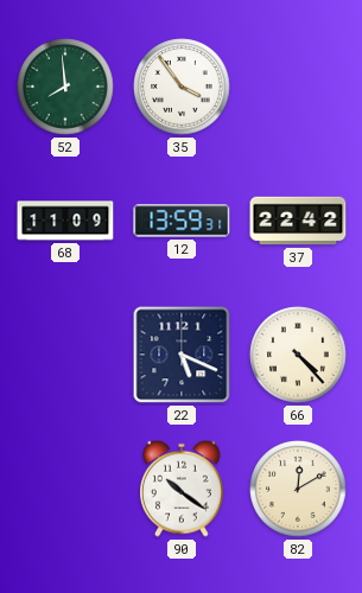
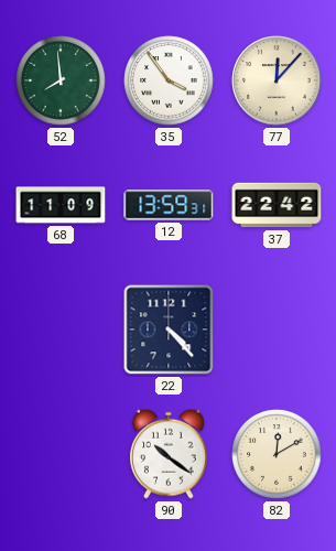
77: none -> 12:07
22: 5:19 -> 4:23
66: 4:23 -> none
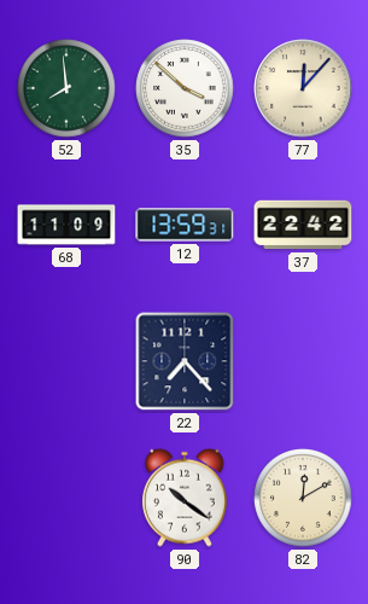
35: 3:54 -> 3:52
22: 4:23 -> 7:23
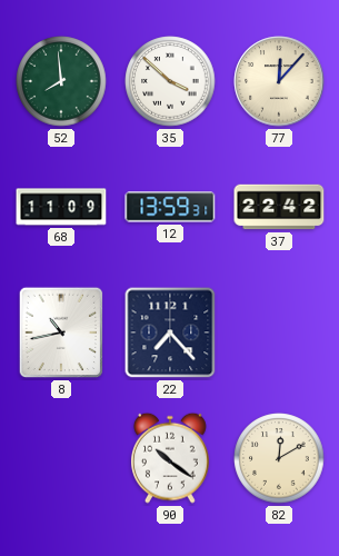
8: none -> 10:43
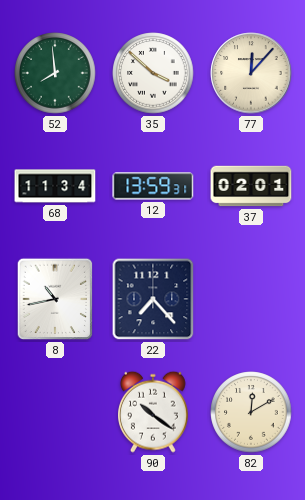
68: 11:09 -> 11:34
37: 22:42 -> 02:01
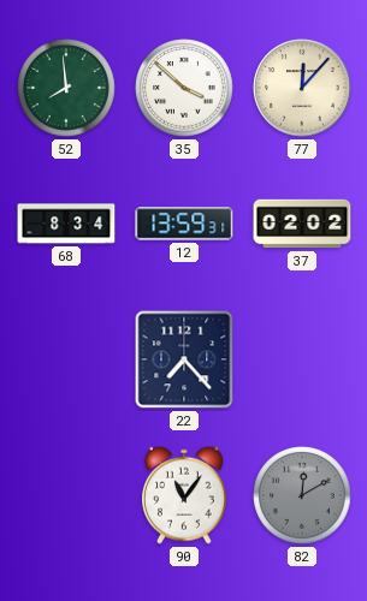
68: 11:34 -> 8:34
37: 02:01 -> 02:02
8: 10:43 -> none
90: 10:21 -> 11:06
82 dial: cream -> grey
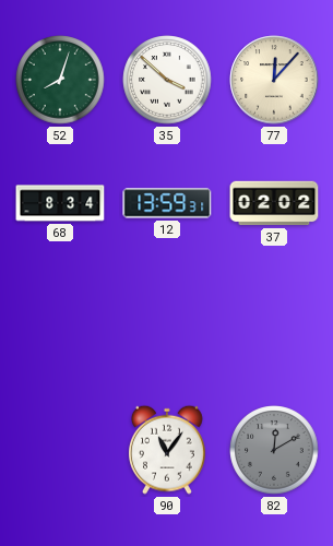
52: 7:59 -> 8:03
22: 7:23 -> none
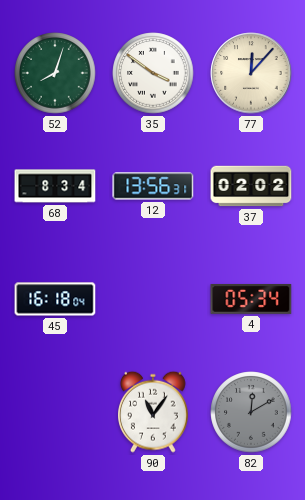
35: 3:52 -> 3:51
12: 13:59 -> 13:56
45: none -> 16:18
4: none -> 05:34
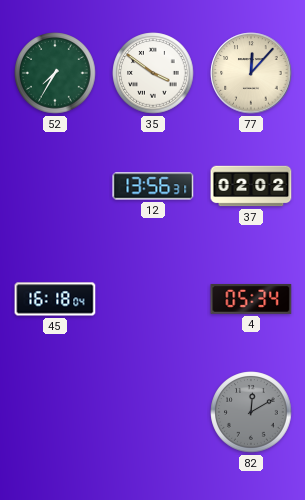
52: 8:03 -> 7:35
68: 8:34 -> none
90: 11:06 -> none
